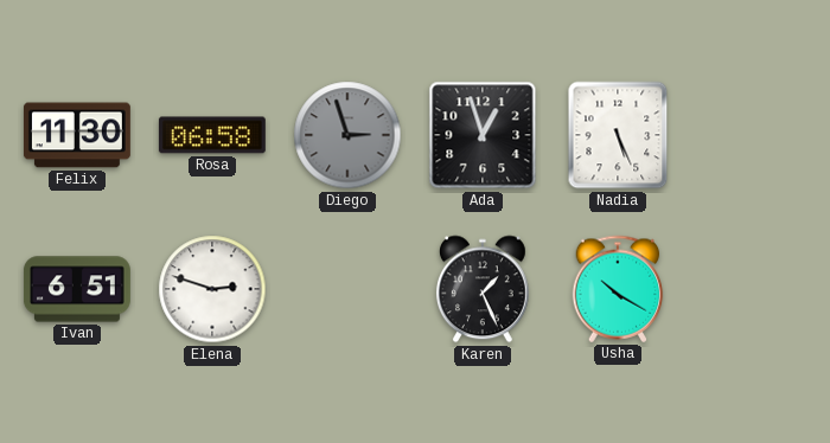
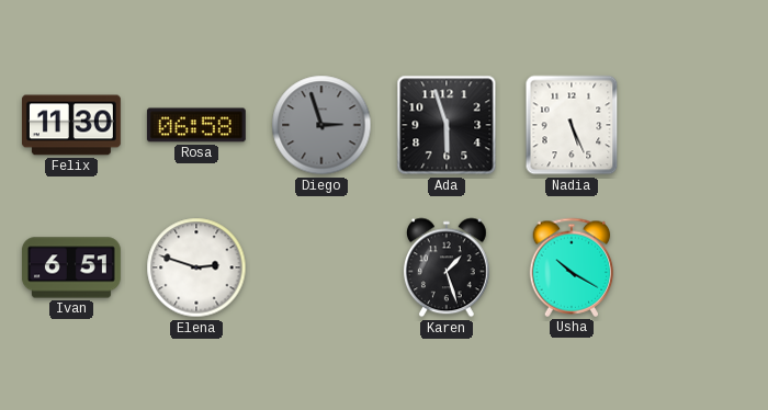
Ada: 12:57 -> 5:57
Karen: 1:26 -> 1:27
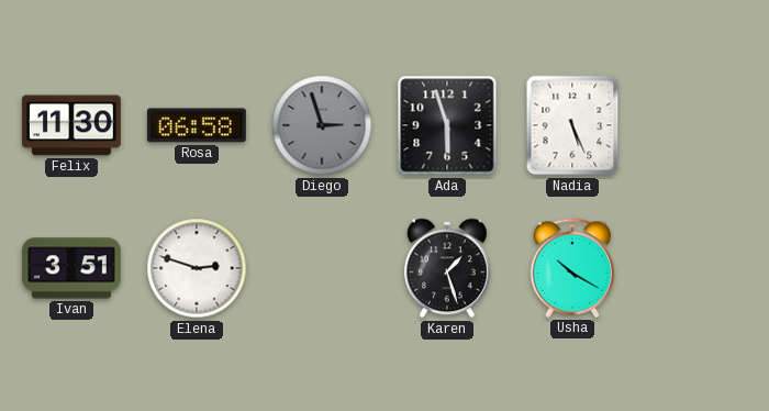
Ivan: 6:51 -> 3:51
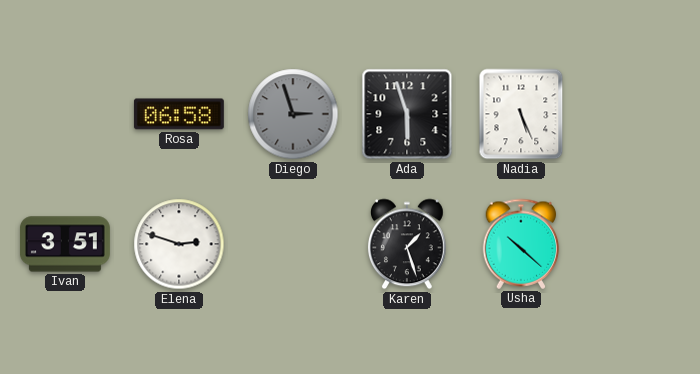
Felix: 11:30 -> none
Usha: 10:20 -> 10:22
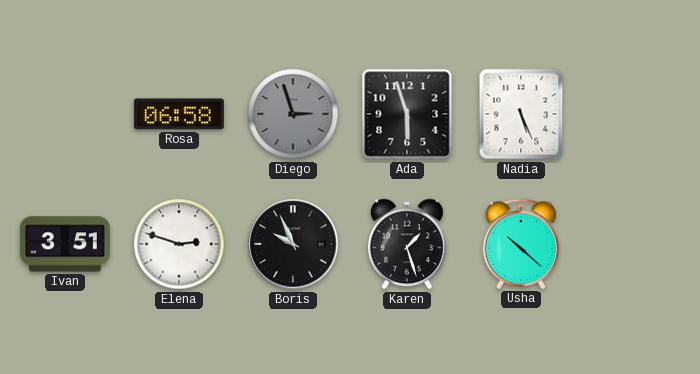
Boris: none -> 9:56
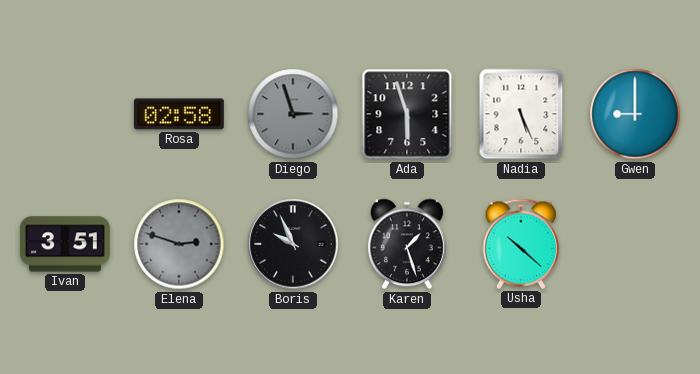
Rosa: 06:58 -> 02:58
Gwen: none -> 9:00
Elena dial: white -> grey
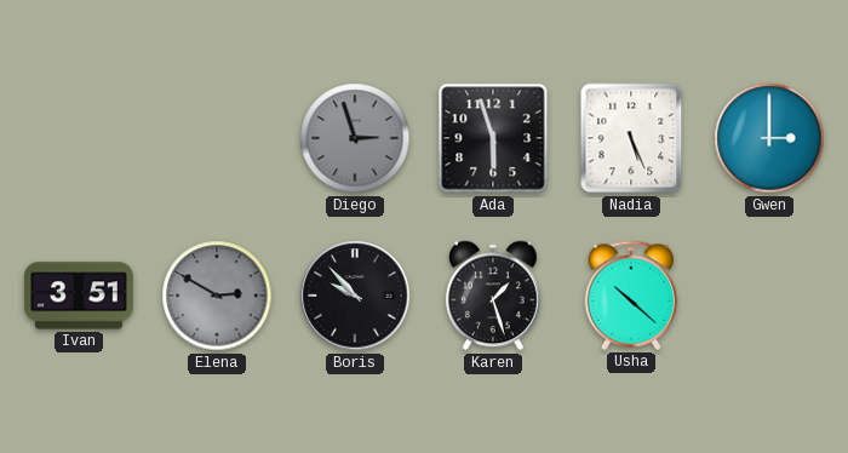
Rosa: 02:58 -> none
Gwen: 9:00 -> 3:00
Elena: 2:48 -> 2:50
Boris: 9:56 -> 9:53
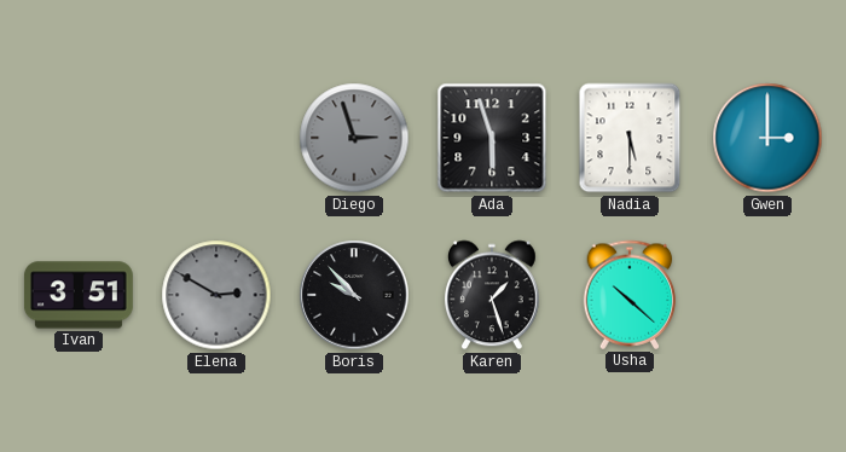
Nadia: 5:26 -> 5:30
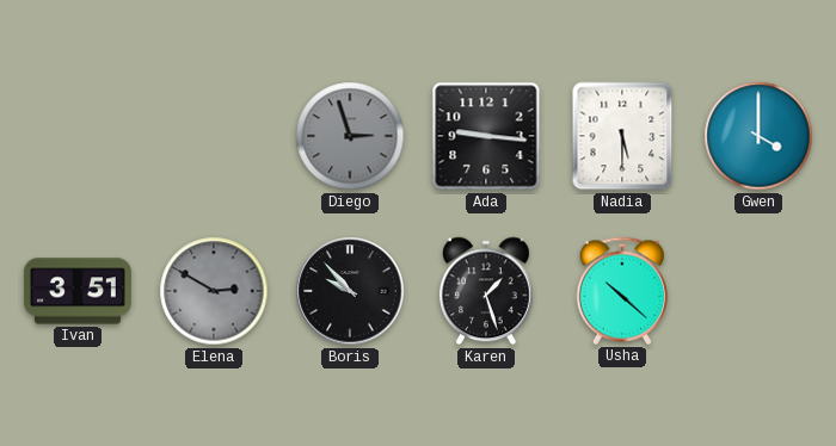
Ada: 5:57 -> 9:16
Gwen: 3:00 -> 4:00
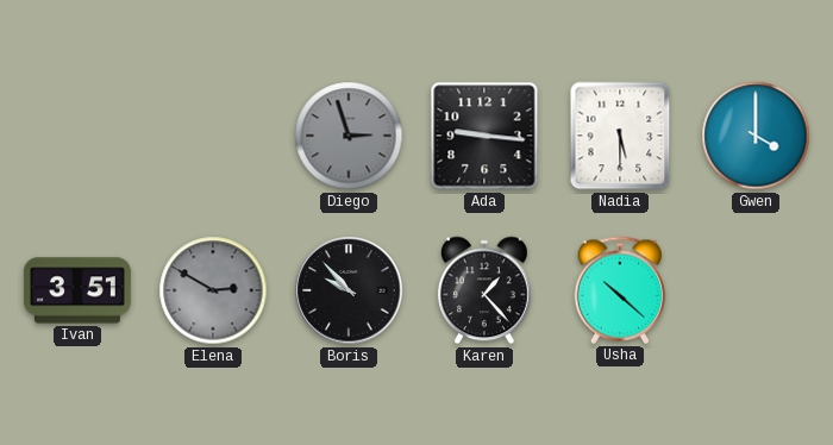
Karen: 1:27 -> 1:23
